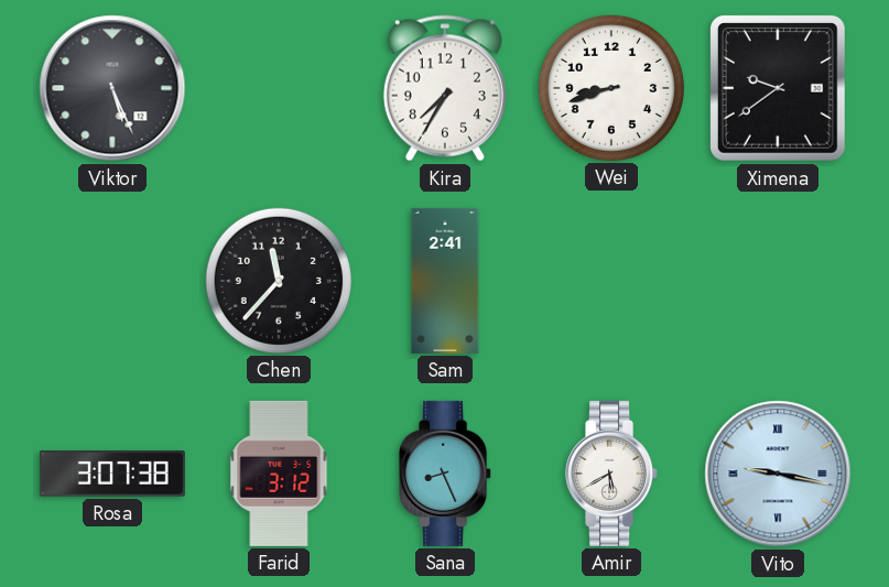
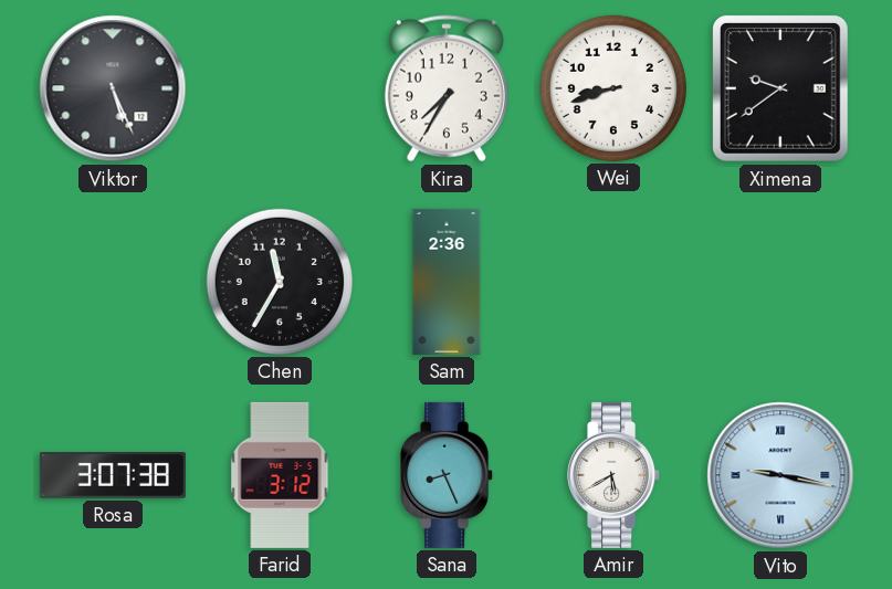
Chen: 11:37 -> 11:35
Sam: 2:41 -> 2:36
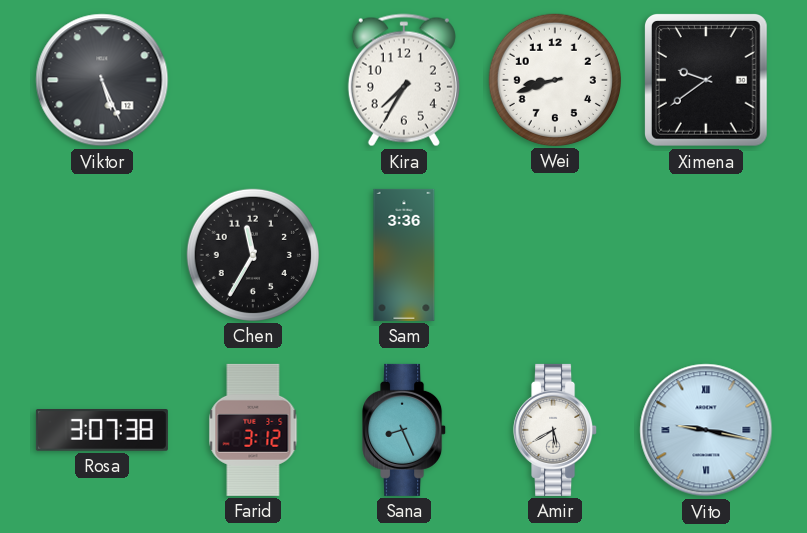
Sam: 2:36 -> 3:36
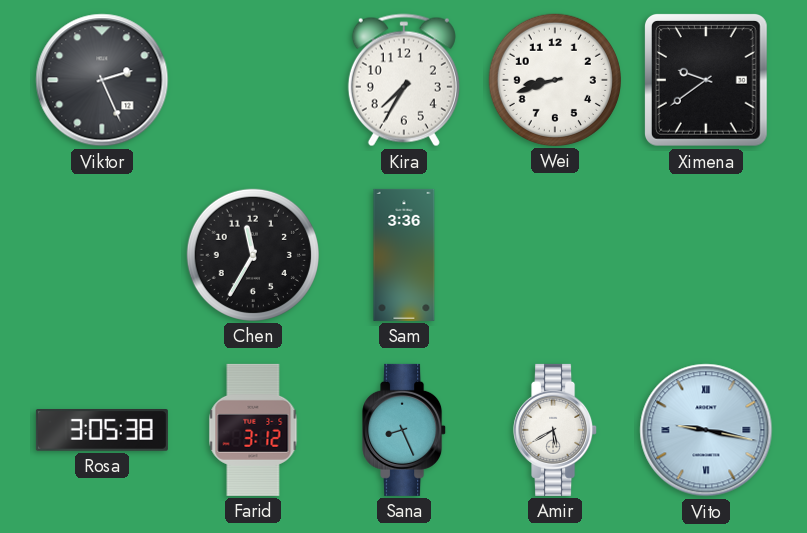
Viktor: 5:26 -> 2:26
Rosa: 3:07 -> 3:05
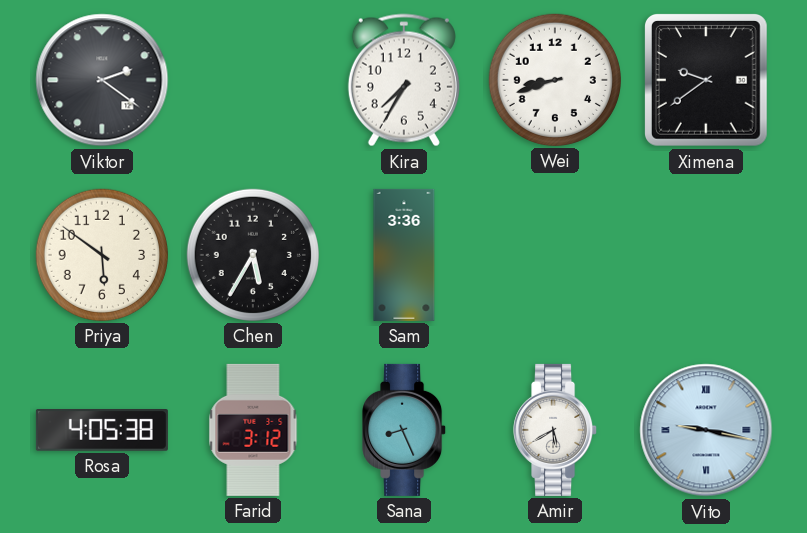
Viktor: 2:26 -> 2:21
Priya: none -> 5:51
Chen: 11:35 -> 5:35
Rosa: 3:05 -> 4:05
